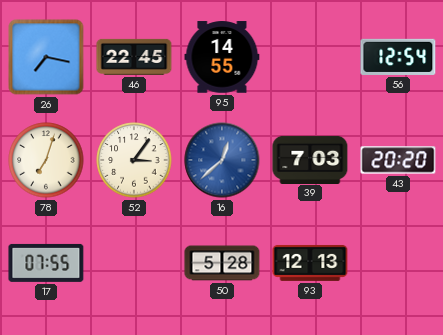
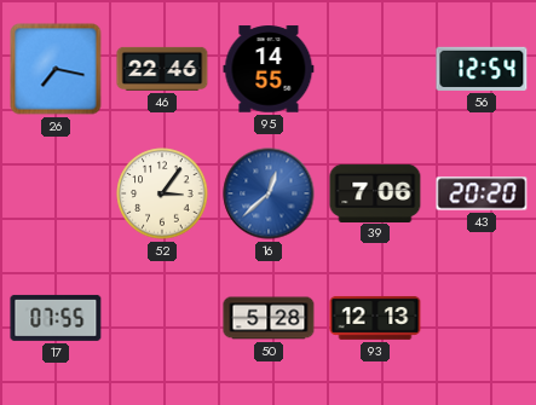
46: 22:45 -> 22:46
78: 7:03 -> none
39: 7:03 -> 7:06
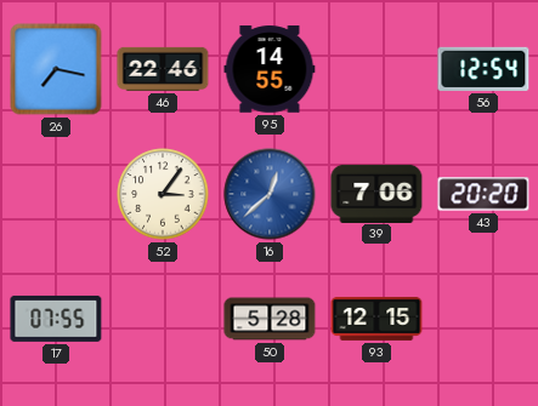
93: 12:13 -> 12:15
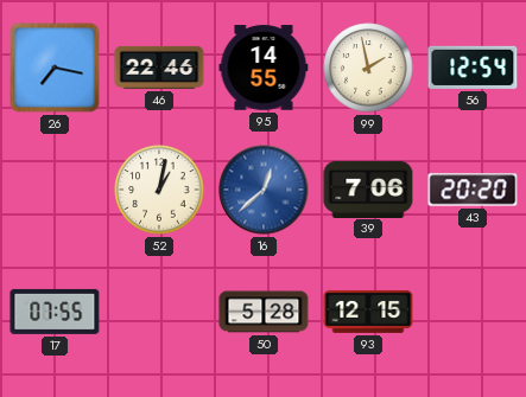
99: none -> 1:58
52: 3:06 -> 1:02
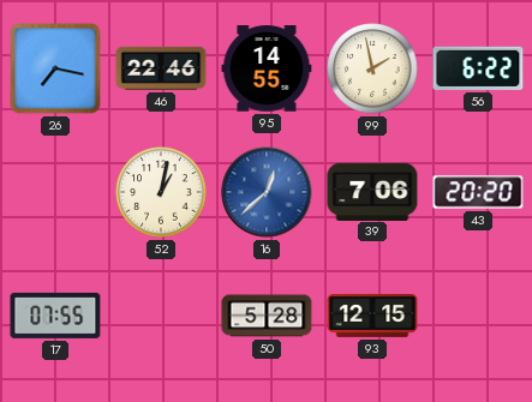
56: 12:54 -> 6:22
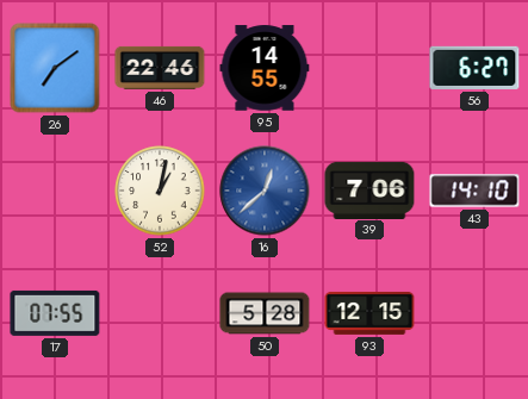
26: 7:17 -> 7:09
99: 1:58 -> none
56: 6:22 -> 6:27
43: 20:20 -> 14:10
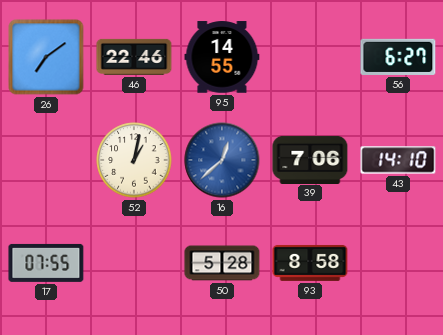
93: 12:15 -> 8:58
